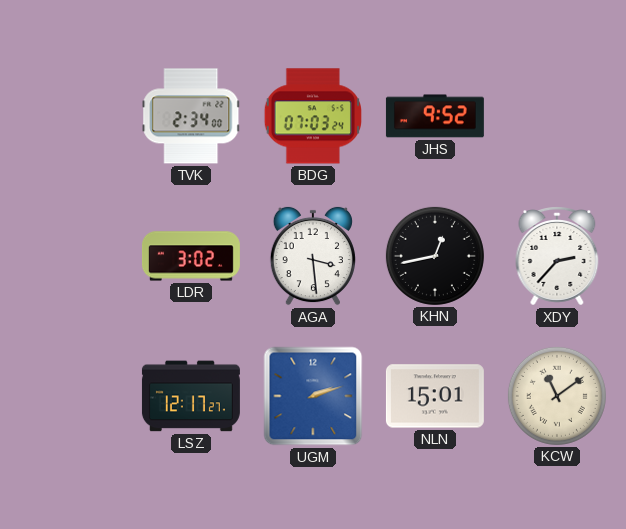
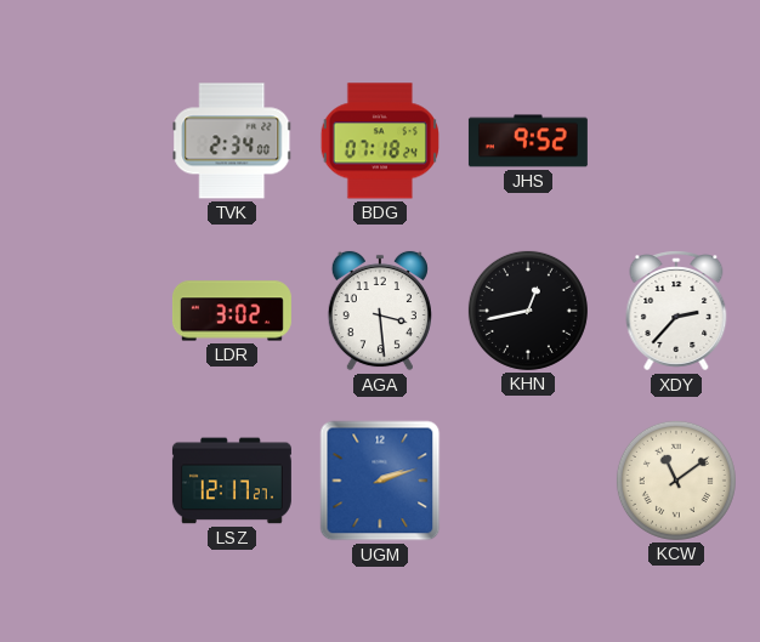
BDG: 07:03 -> 07:18
NLN: 15:01 -> none
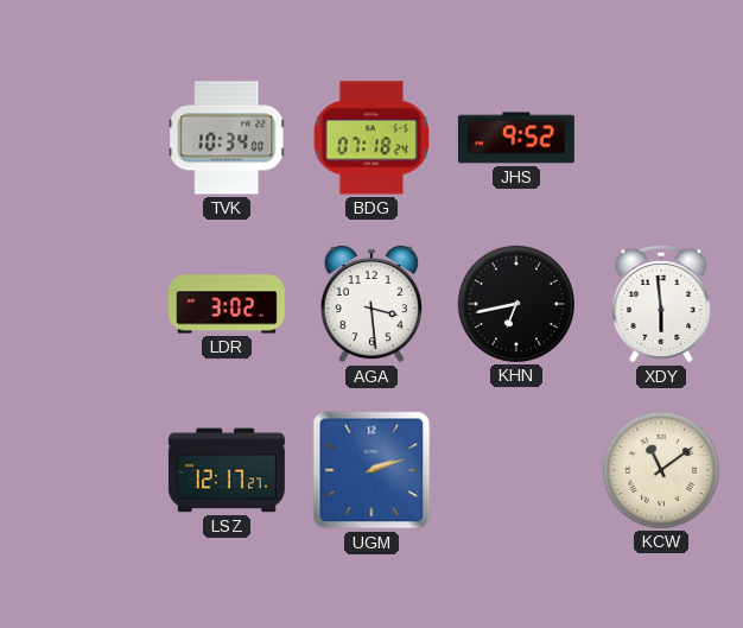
TVK: 2:34 -> 10:34
KHN: 12:43 -> 6:43
XDY: 2:37 -> 5:59
